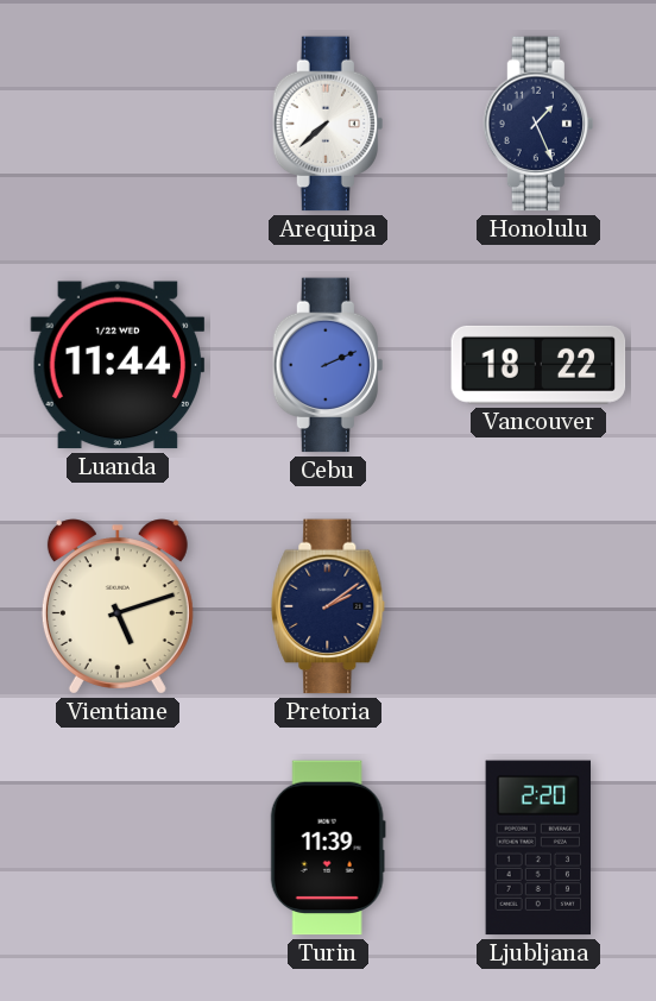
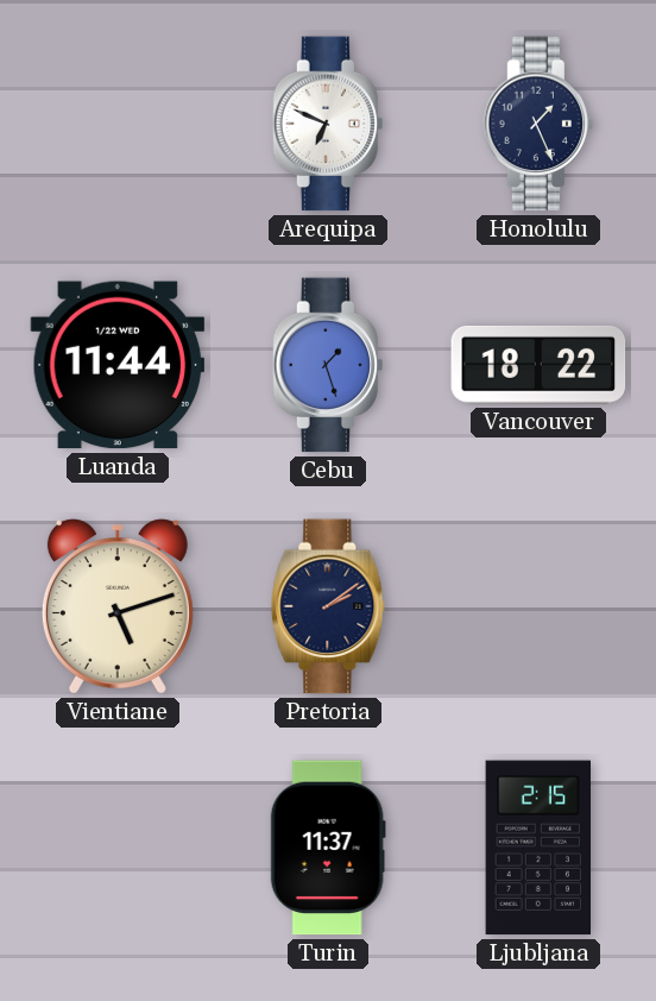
Arequipa: 7:38 -> 6:49
Cebu: 2:11 -> 1:27
Turin: 11:39 -> 11:37
Ljubljana: 2:20 -> 2:15
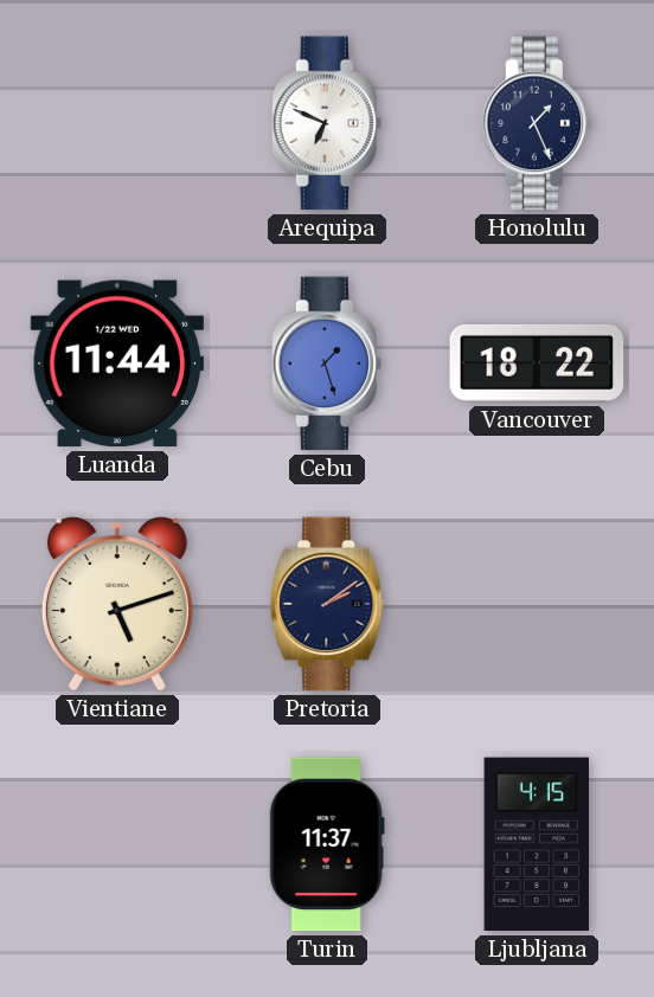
Ljubljana: 2:15 -> 4:15
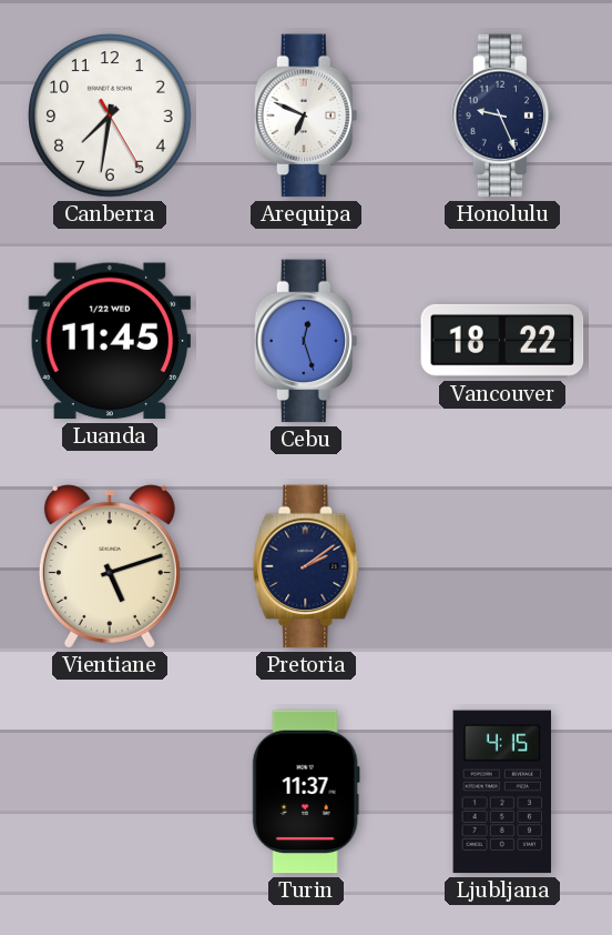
Canberra: none -> 7:31
Honolulu: 1:26 -> 9:26
Luanda: 11:44 -> 11:45
Cebu: 1:27 -> 12:27
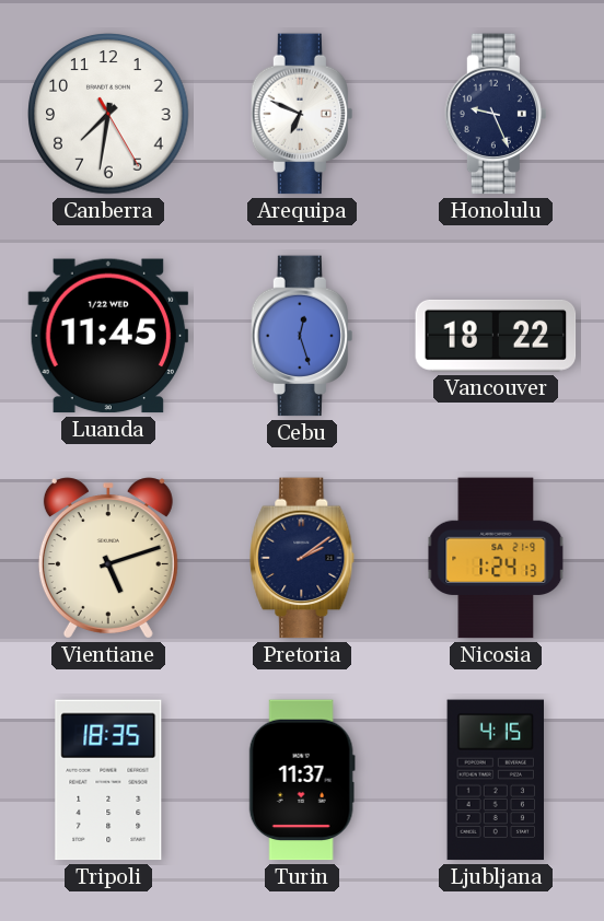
Nicosia: none -> 1:24
Tripoli: none -> 18:35
